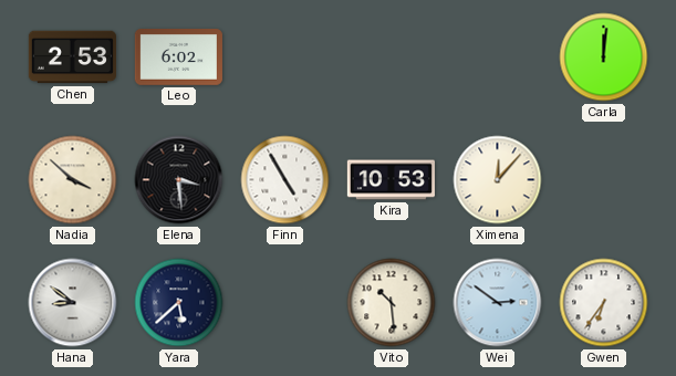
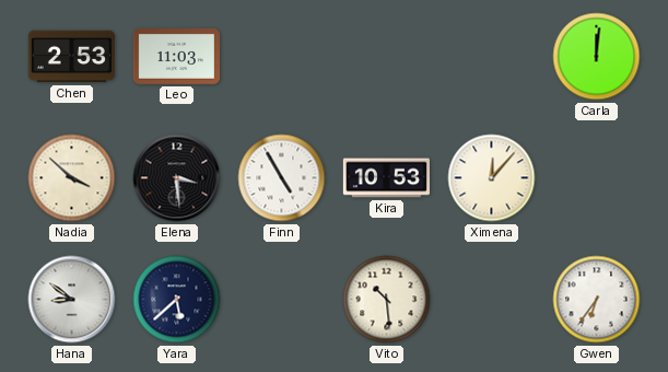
Leo: 6:02 -> 11:03
Wei: 2:51 -> none
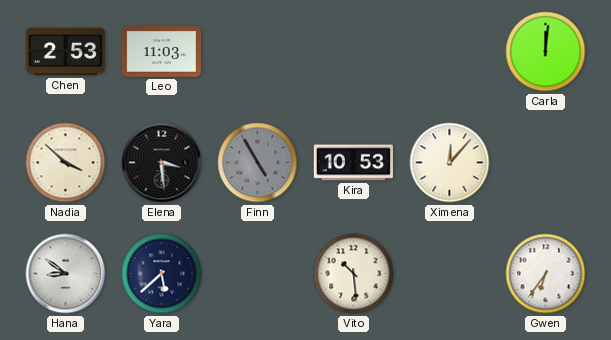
Finn dial: white -> grey
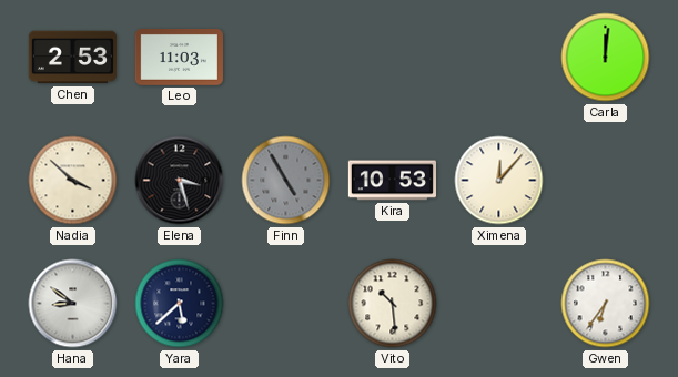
Elena: 3:29 -> 3:27
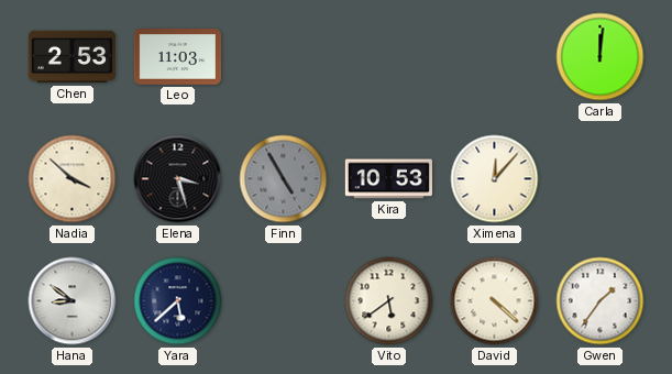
Vito: 10:29 -> 5:39
David: none -> 4:22
Gwen: 6:36 -> 1:36
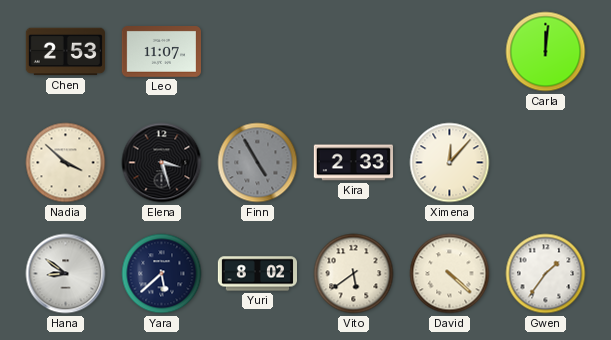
Leo: 11:03 -> 11:07
Kira: 10:53 -> 2:33
Yuri: none -> 8:02
